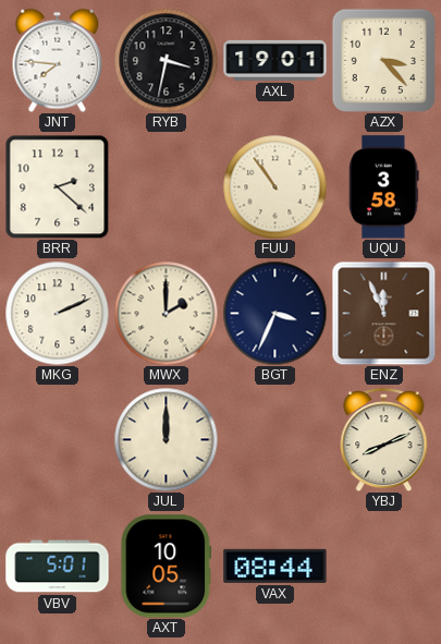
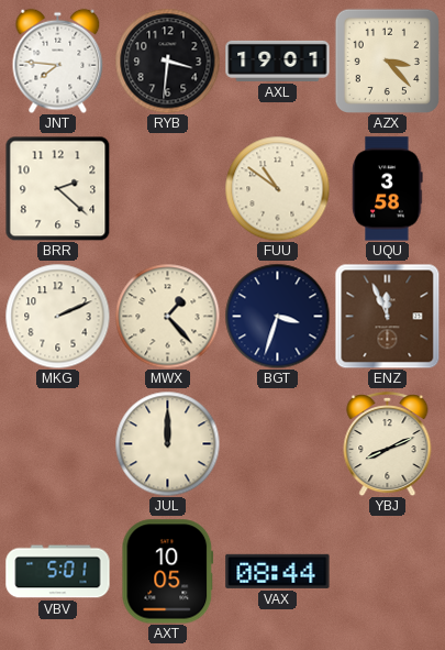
RYB: 3:32 -> 3:31
FUU: 10:54 -> 10:51
MWX: 2:00 -> 1:23
BGT: 3:34 -> 3:33
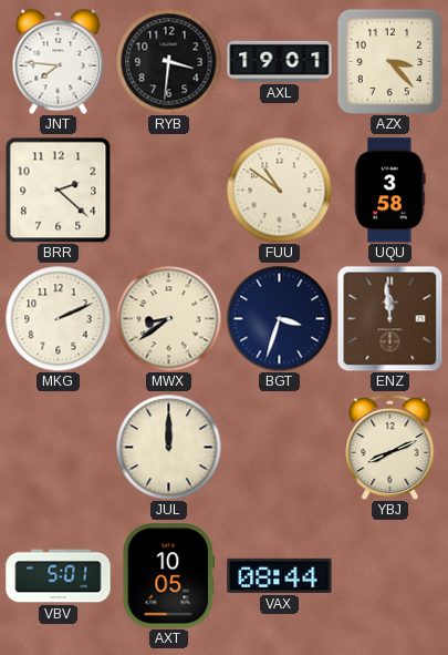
MWX: 1:23 -> 8:39
ENZ: 11:56 -> 11:59
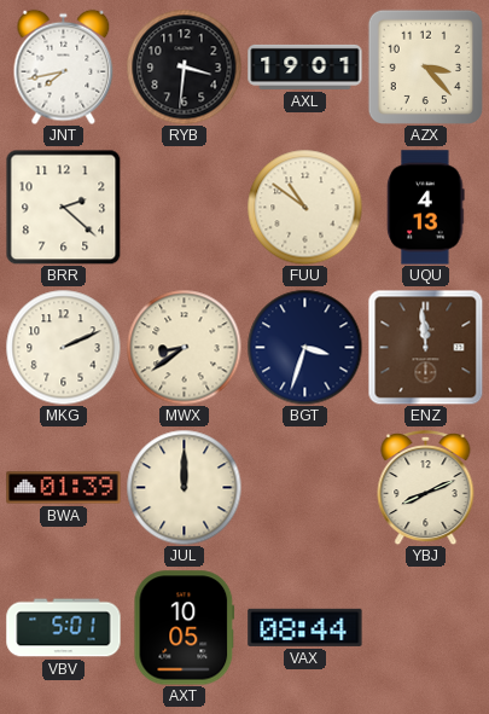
JNT: 7:46 -> 7:43
UQU: 3:58 -> 4:13
BWA: none -> 01:39
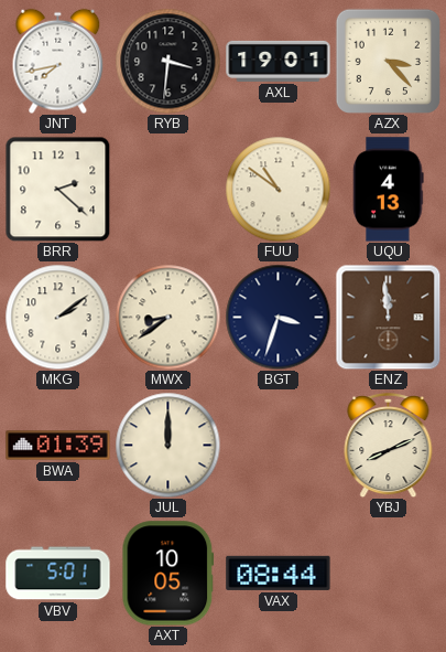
MKG: 2:11 -> 2:09
